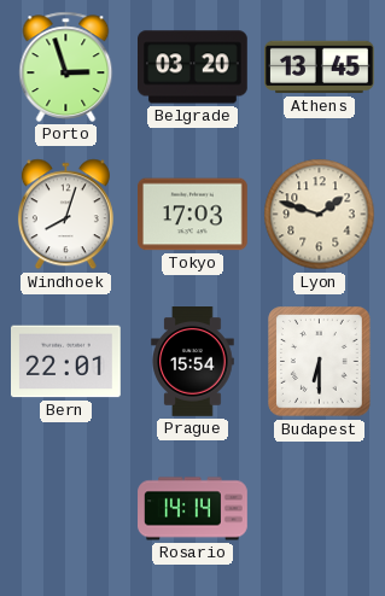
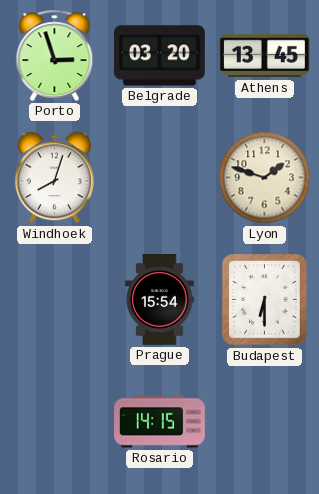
Tokyo: 17:03 -> none
Bern: 22:01 -> none
Rosario: 14:14 -> 14:15
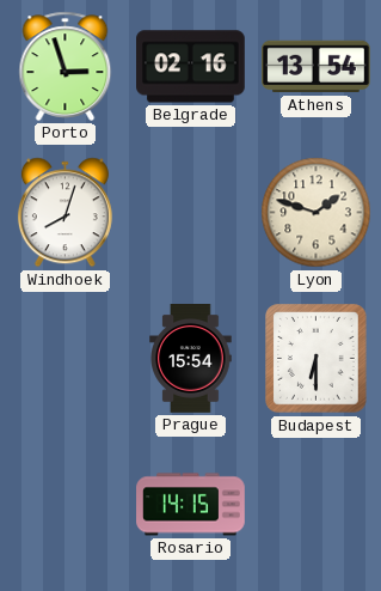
Belgrade: 03:20 -> 02:16
Athens: 13:45 -> 13:54
